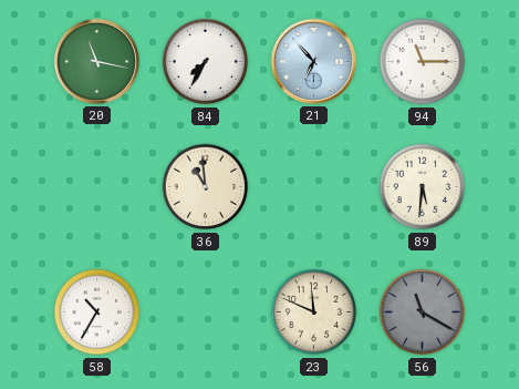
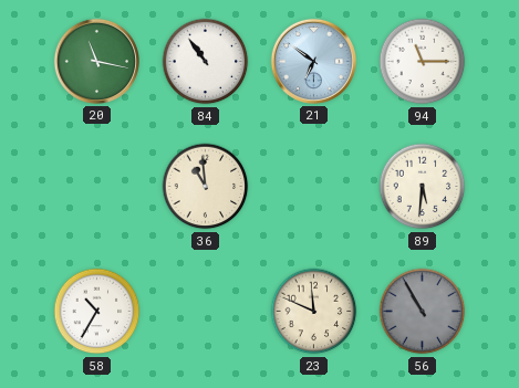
84: 7:35 -> 10:54
21: 6:53 -> 6:51
56: 11:20 -> 10:55
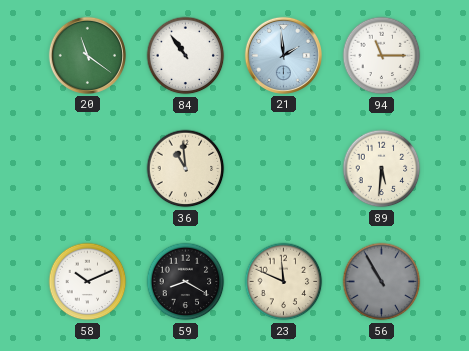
20: 11:17 -> 11:21
21: 6:51 -> 1:59
58: 10:35 -> 10:11
59: none -> 8:20
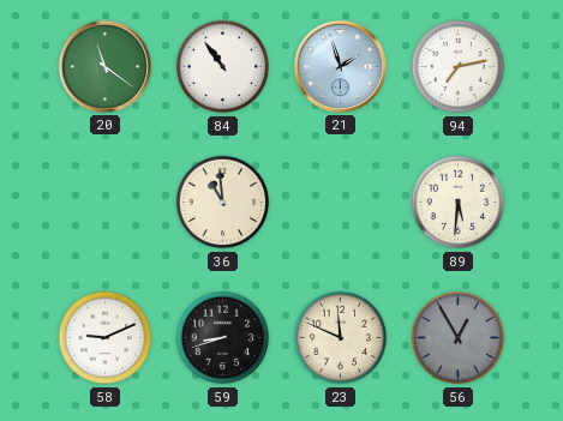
21: 1:59 -> 1:57
94: 11:15 -> 7:13
58: 10:11 -> 9:11
59: 8:20 -> 8:42
56: 10:55 -> 12:55
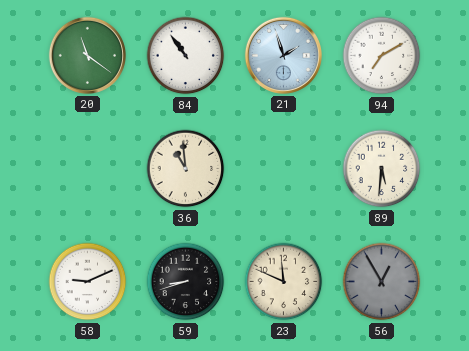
94: 7:13 -> 7:10
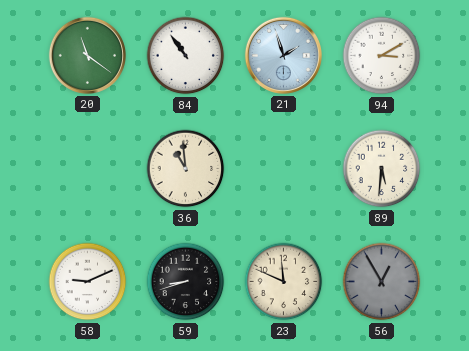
94: 7:10 -> 3:10
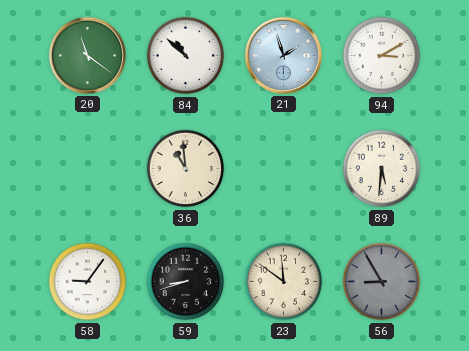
84: 10:54 -> 10:52
58: 9:11 -> 9:06
23: 11:49 -> 11:51
56: 12:55 -> 8:55
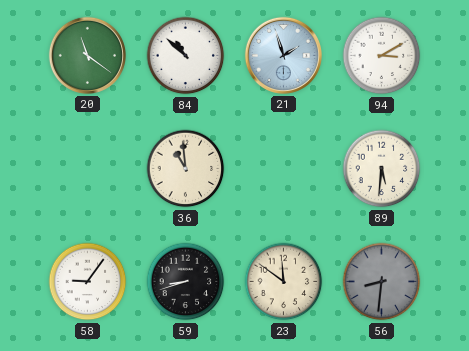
56: 8:55 -> 8:31
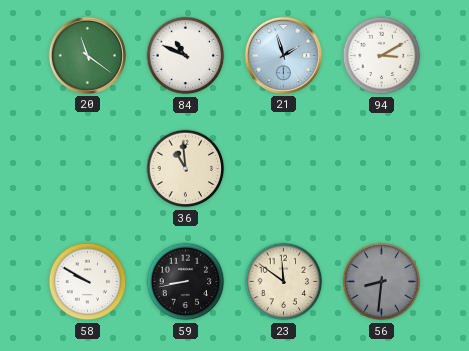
84: 10:52 -> 10:49
89: 5:31 -> none
58: 9:06 -> 9:50
59: 8:42 -> 8:43
